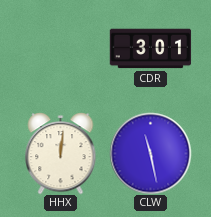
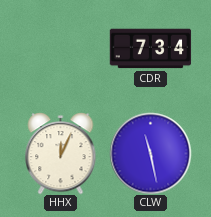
CDR: 3:01 -> 7:34
HHX: 12:01 -> 12:04
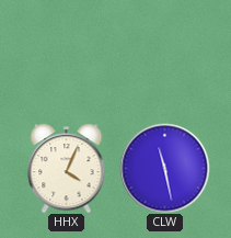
CDR: 7:34 -> none
HHX: 12:04 -> 4:04
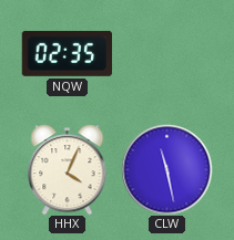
NQW: none -> 02:35
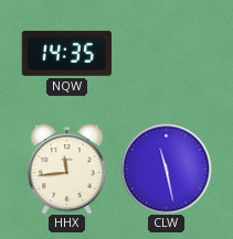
NQW: 02:35 -> 14:35
HHX: 4:04 -> 11:44
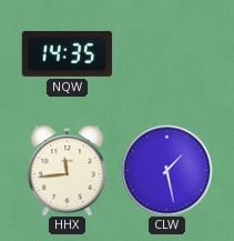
CLW: 11:28 -> 1:28
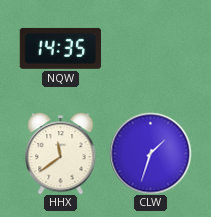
HHX: 11:44 -> 11:39
CLW: 1:28 -> 1:33
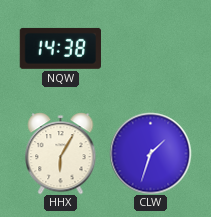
NQW: 14:35 -> 14:38
HHX: 11:39 -> 6:05
